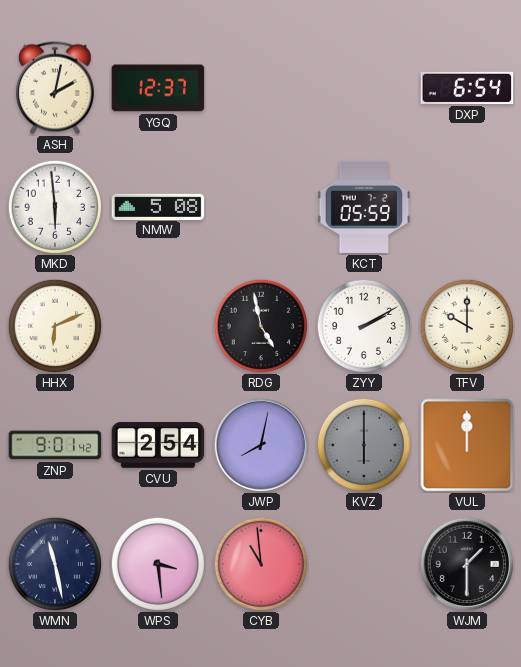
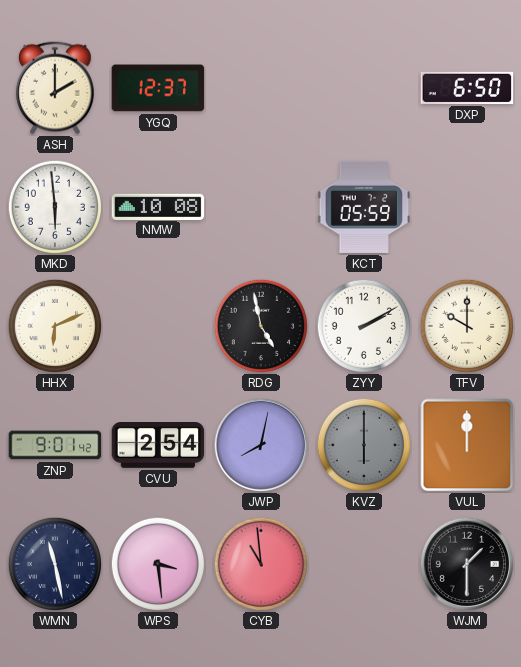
ASH: 2:02 -> 2:00
DXP: 6:54 -> 6:50
NMW: 5:08 -> 10:08
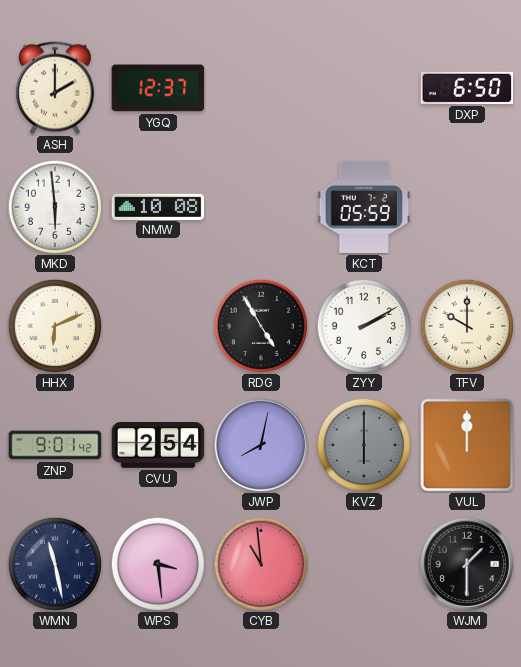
RDG: 4:58 -> 4:55
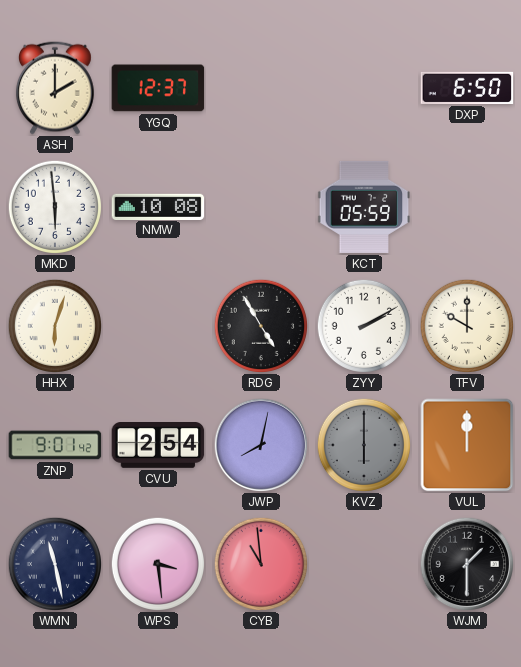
HHX: 6:11 -> 6:03
